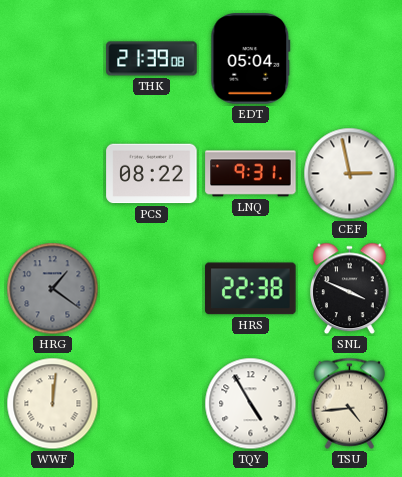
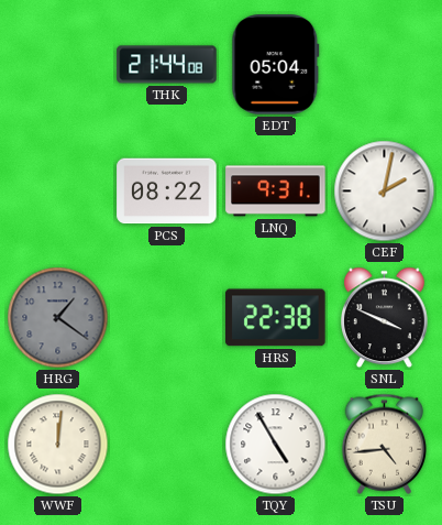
THK: 21:39 -> 21:44
CEF: 2:58 -> 2:02
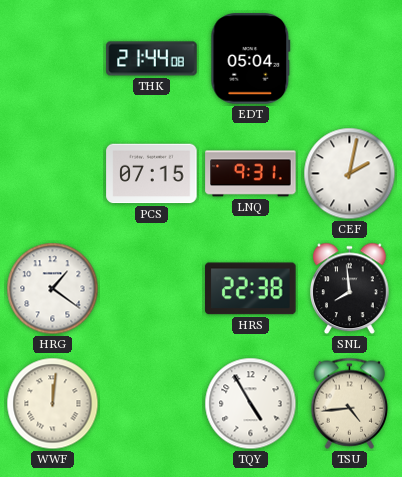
PCS: 08:22 -> 07:15
HRG dial: grey -> white
SNL: 3:49 -> 7:59
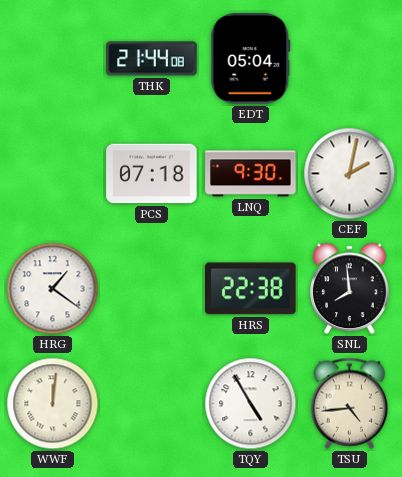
PCS: 07:15 -> 07:18
LNQ: 9:31 -> 9:30
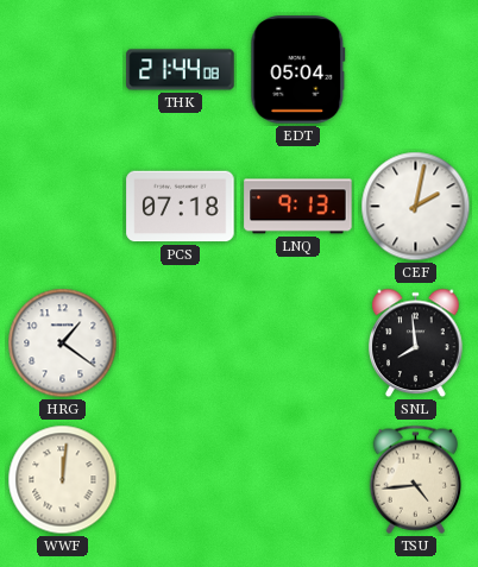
LNQ: 9:30 -> 9:13
HRS: 22:38 -> none
TQY: 4:55 -> none
